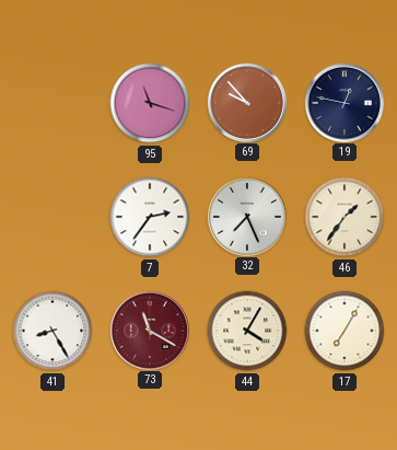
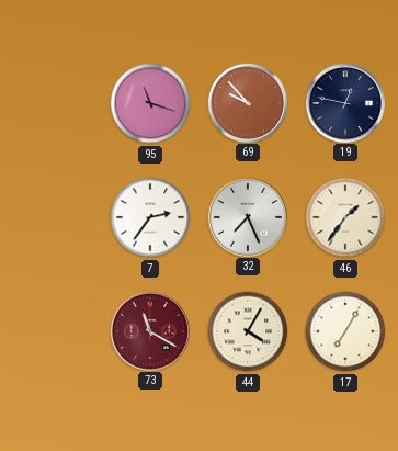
41: 8:25 -> none
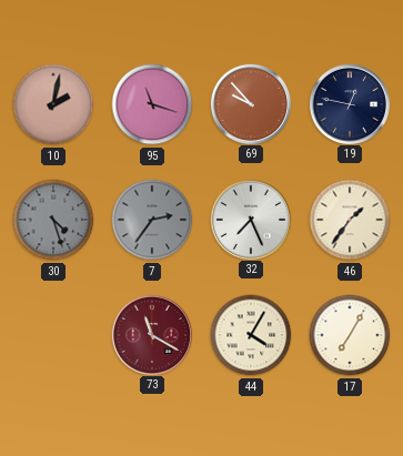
10: none -> 2:02
30: none -> 4:27
7 dial: white -> grey
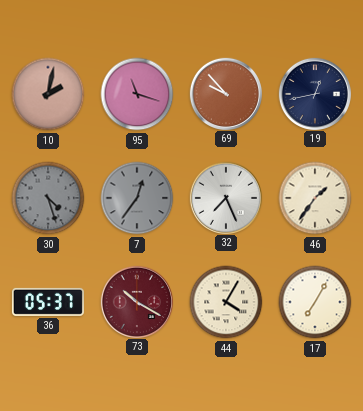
19: 12:47 -> 12:43
7: 2:36 -> 12:36
36: none -> 05:37
73: 11:20 -> 10:20
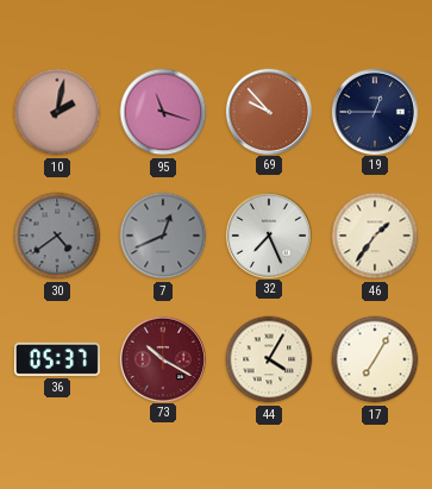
19: 12:43 -> 12:45
30: 4:27 -> 4:39
7: 12:36 -> 12:41
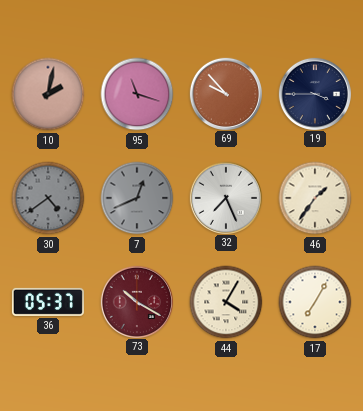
19: 12:45 -> 3:45
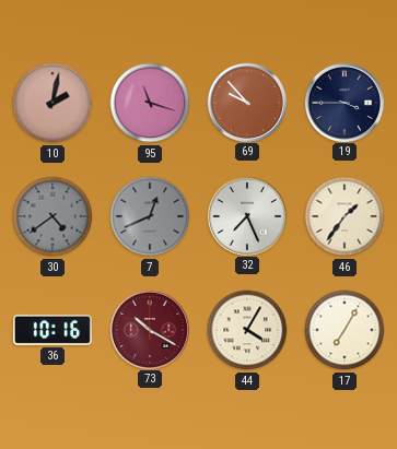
36: 05:37 -> 10:16
